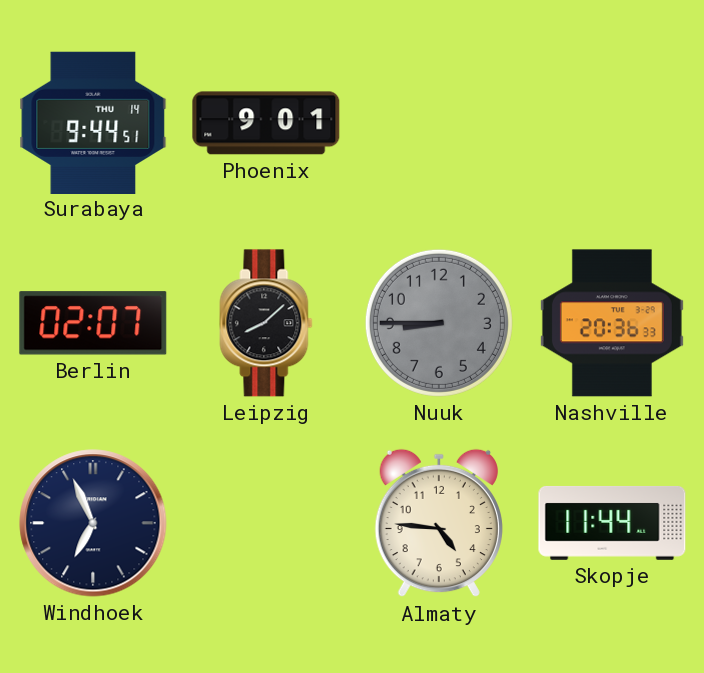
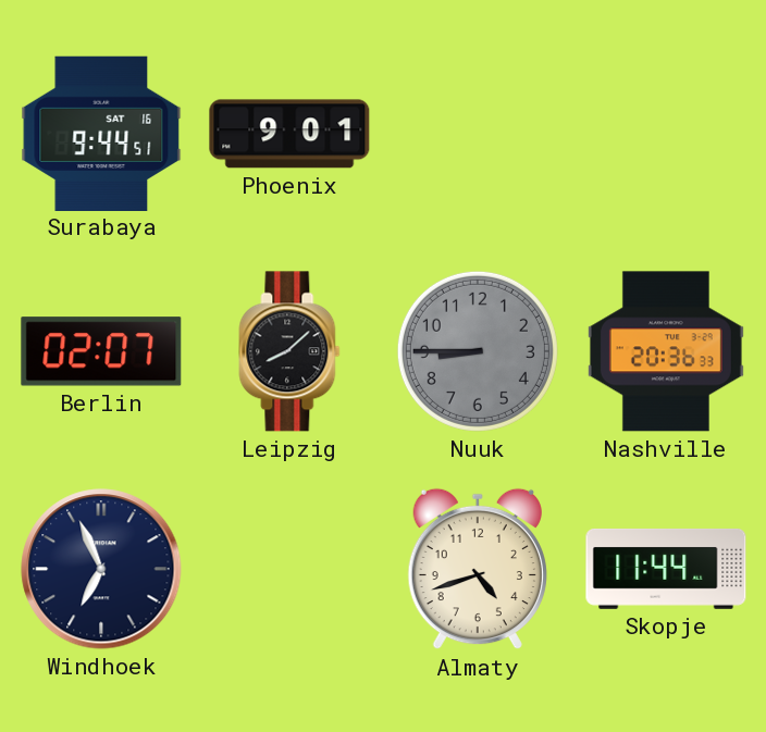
Surabaya date: THU 14 -> SAT 16
Almaty: 4:46 -> 4:42
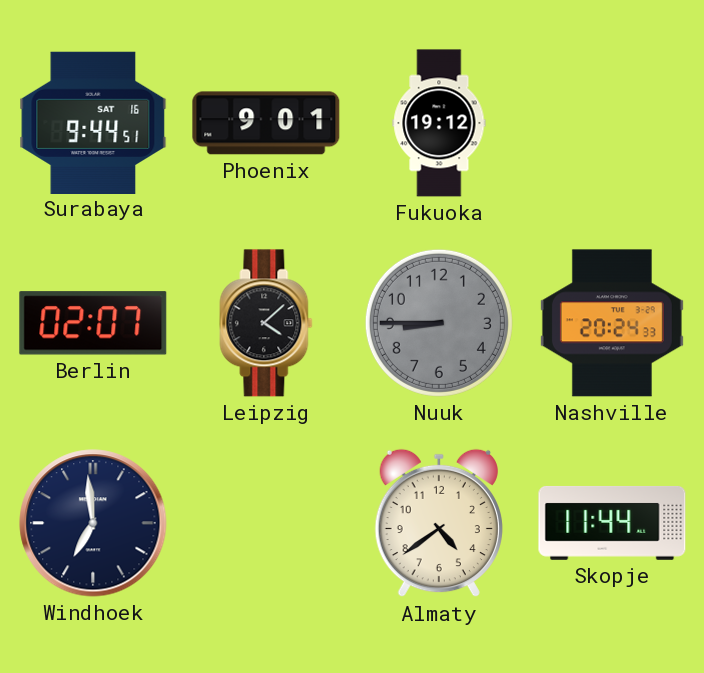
Fukuoka: none -> 19:12
Leipzig: 8:08 -> 4:08
Nashville: 20:36 -> 20:24
Windhoek: 6:56 -> 6:59
Almaty: 4:42 -> 4:39
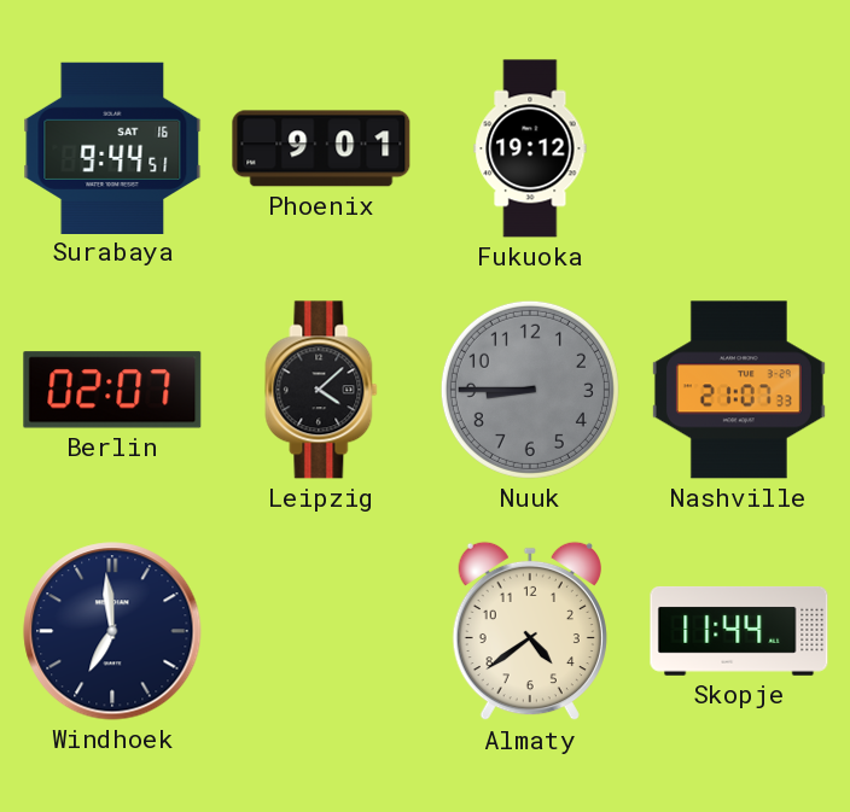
Nashville: 20:24 -> 21:07
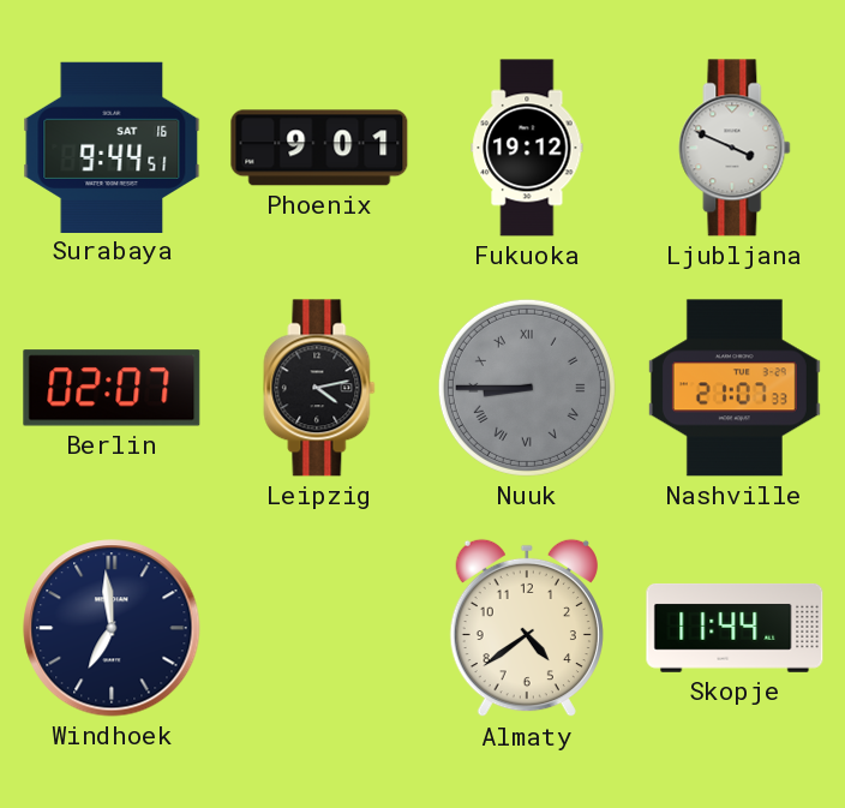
Ljubljana: none -> 3:49
Leipzig: 4:08 -> 4:13
Nuuk numerals: Arabic -> Roman
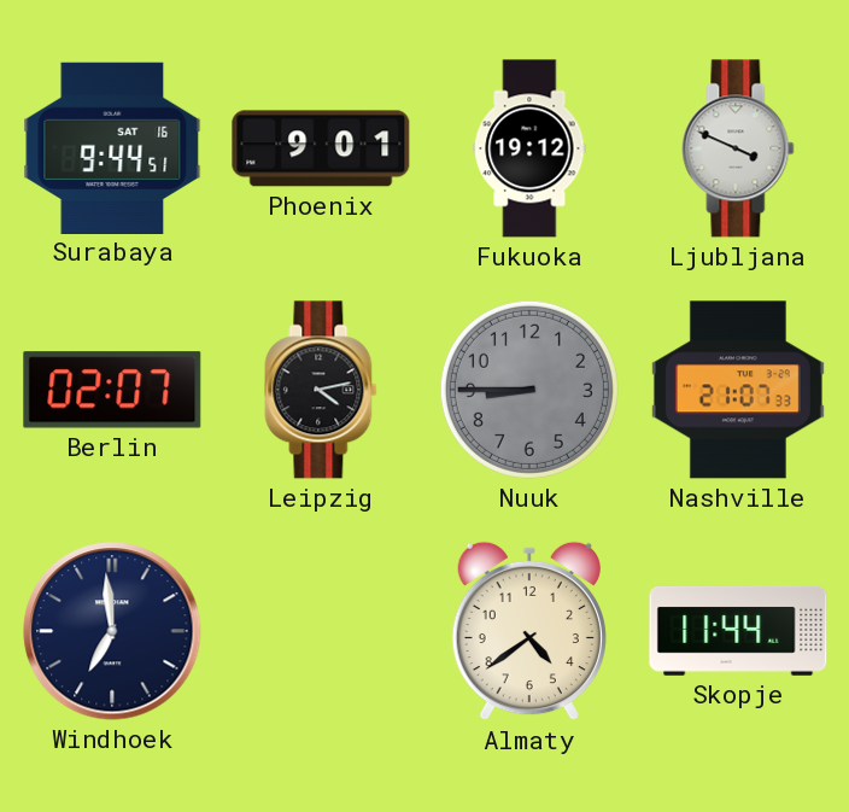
Nuuk numerals: Roman -> Arabic
